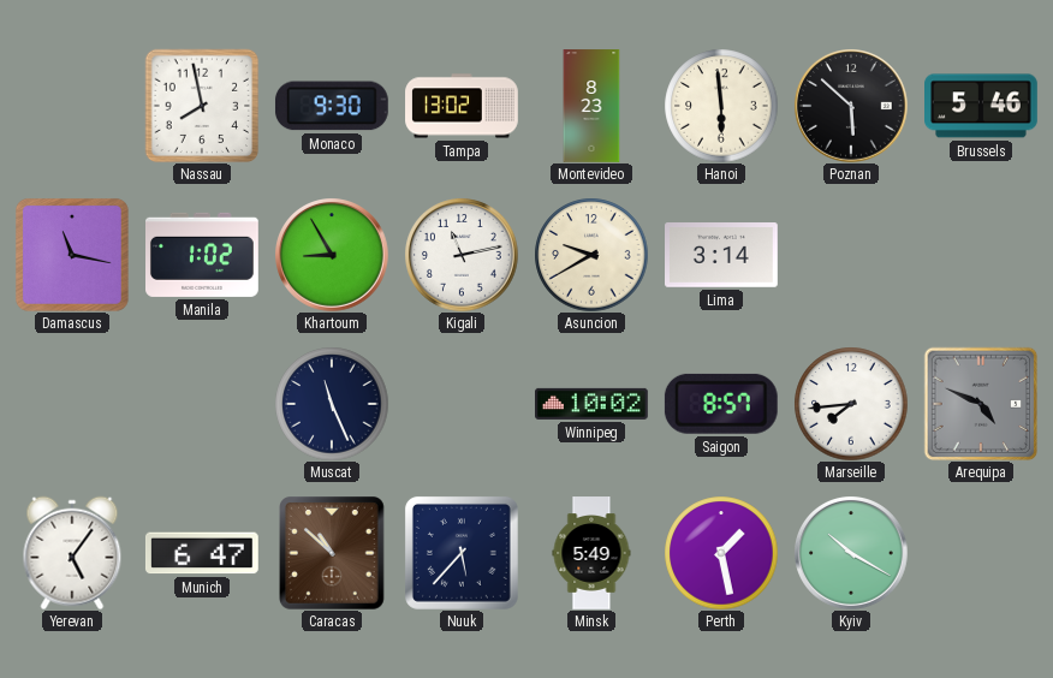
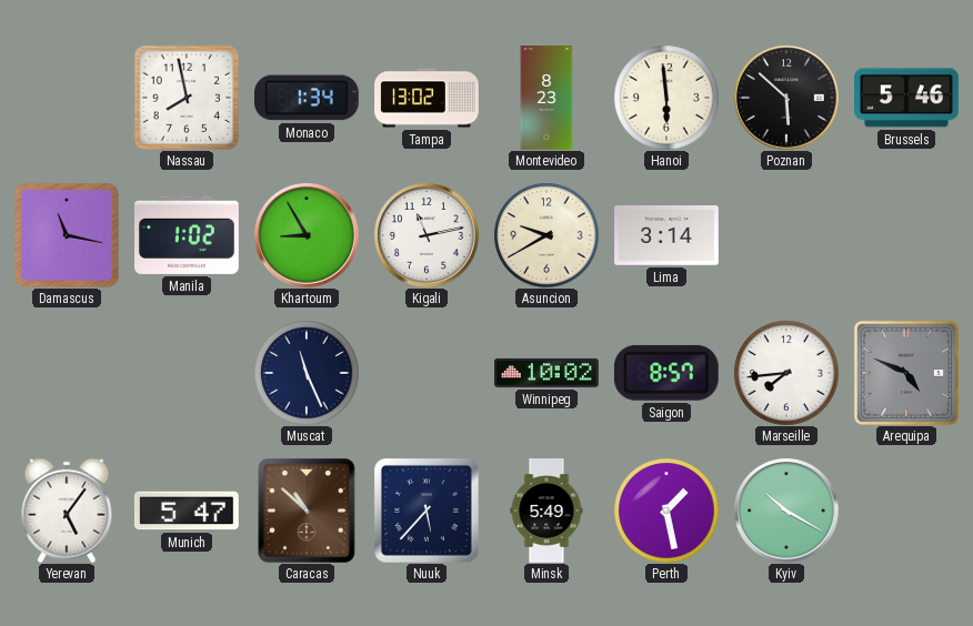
Monaco: 9:30 -> 1:34
Munich: 6:47 -> 5:47
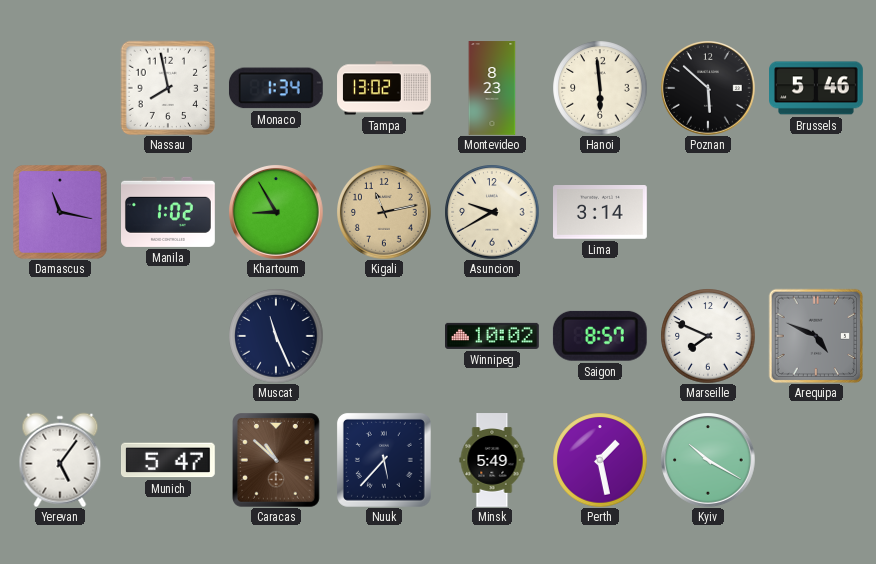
Kigali dial: white -> champagne
Marseille: 7:44 -> 7:49
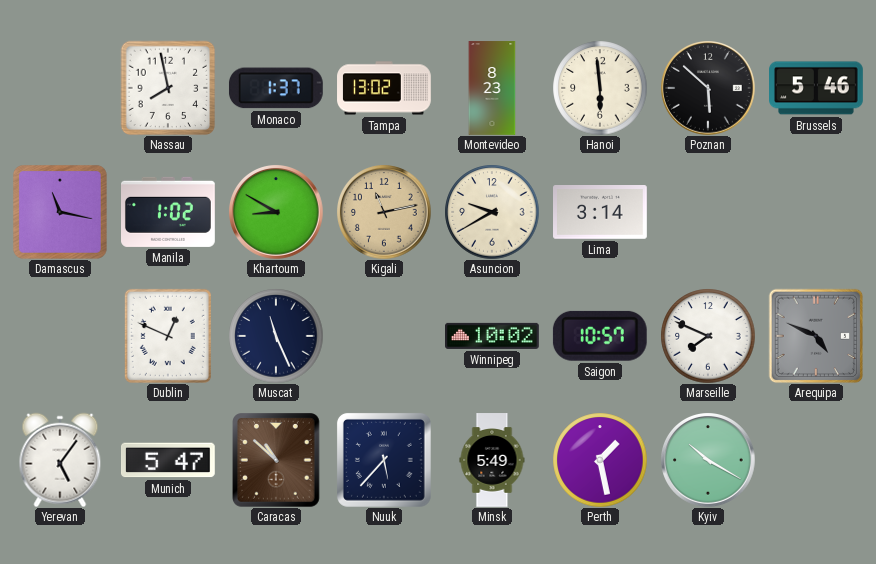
Monaco: 1:34 -> 1:37
Khartoum: 8:55 -> 8:50
Dublin: none -> 12:49
Saigon: 8:57 -> 10:57
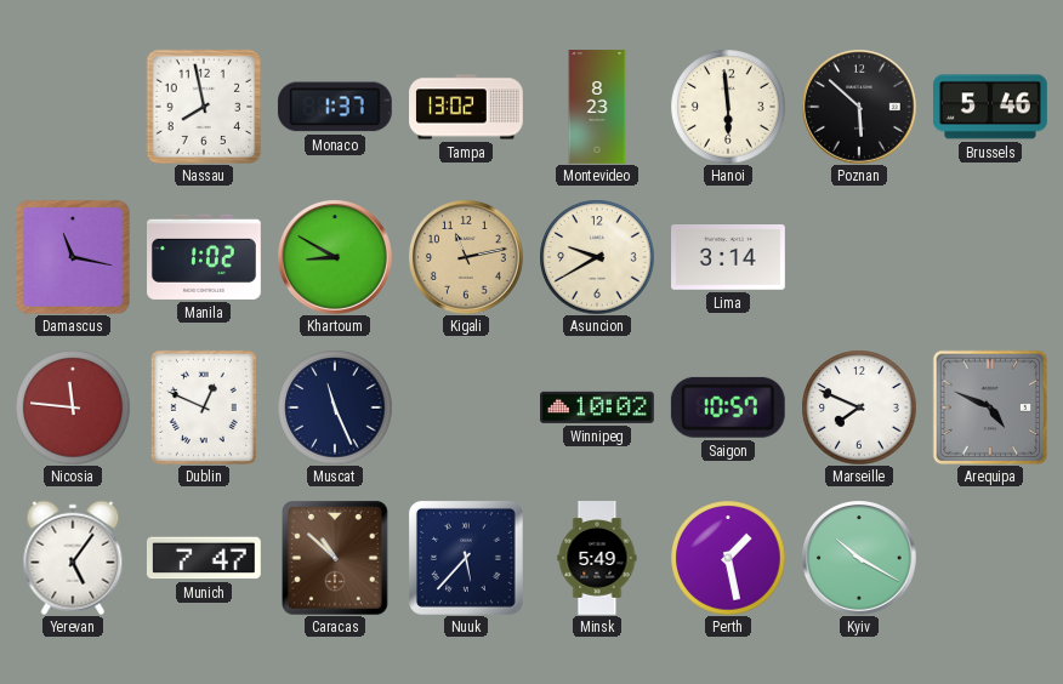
Nicosia: none -> 11:46
Munich: 5:47 -> 7:47
